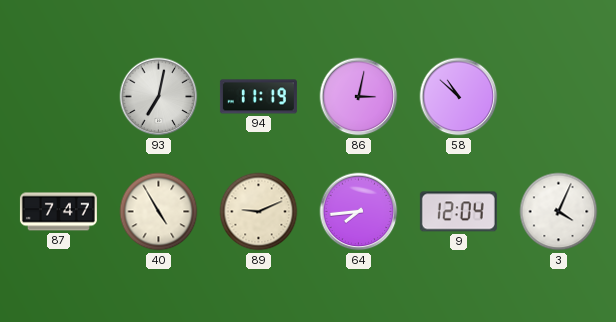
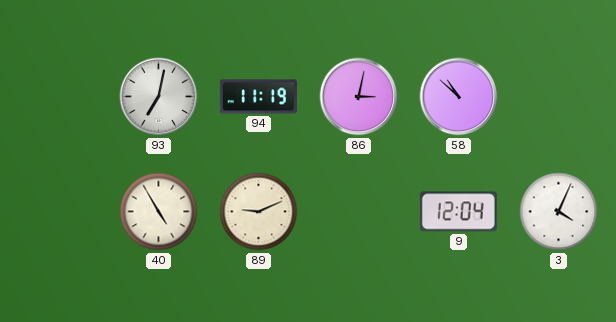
87: 7:47 -> none
64: 7:44 -> none
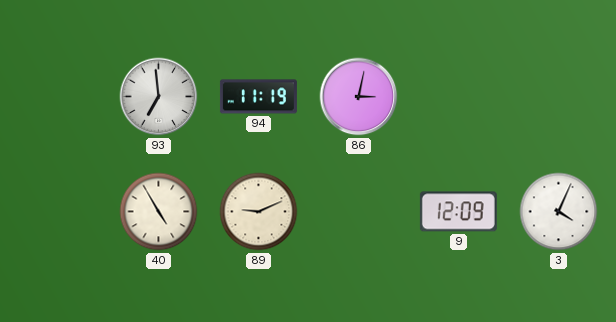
93: 7:02 -> 6:59
58: 10:52 -> none
9: 12:04 -> 12:09
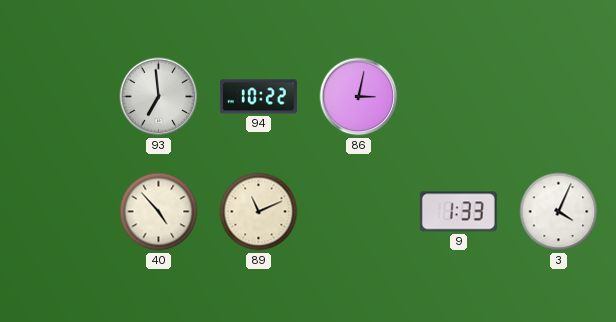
94: 11:19 -> 10:22
40: 4:55 -> 4:53
89: 9:11 -> 11:11
9: 12:09 -> 1:33
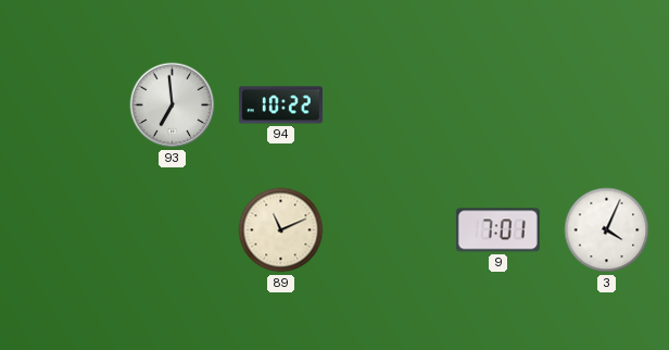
86: 3:02 -> none
40: 4:53 -> none
9: 1:33 -> 7:01
